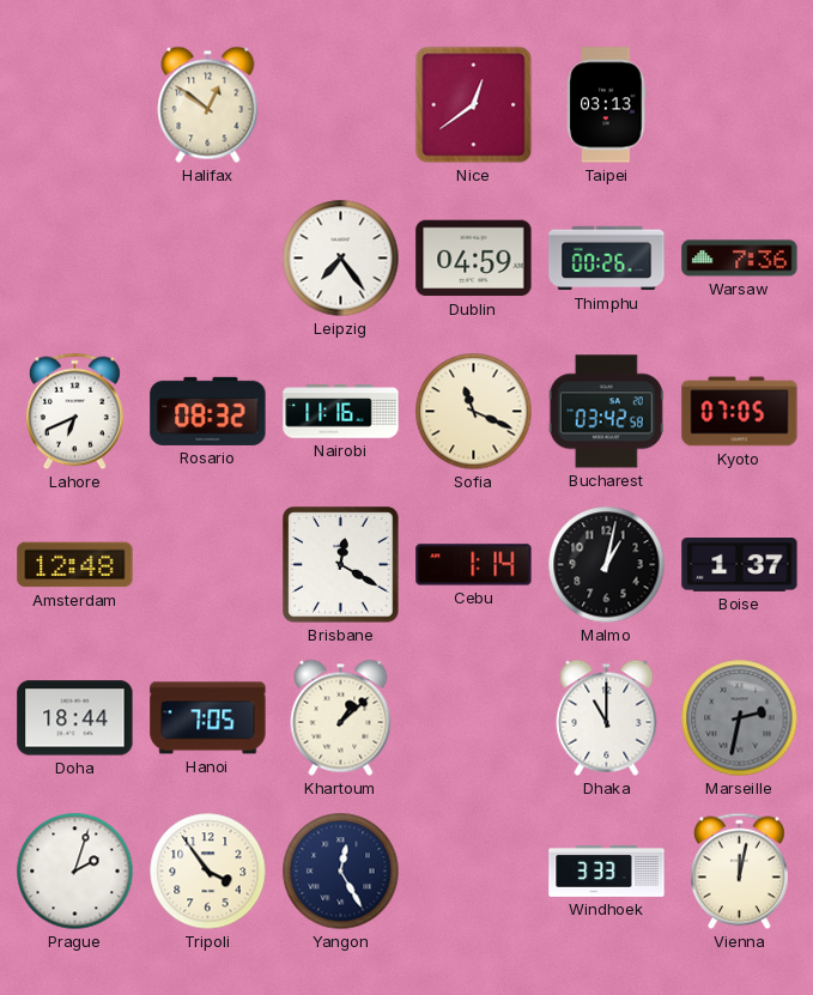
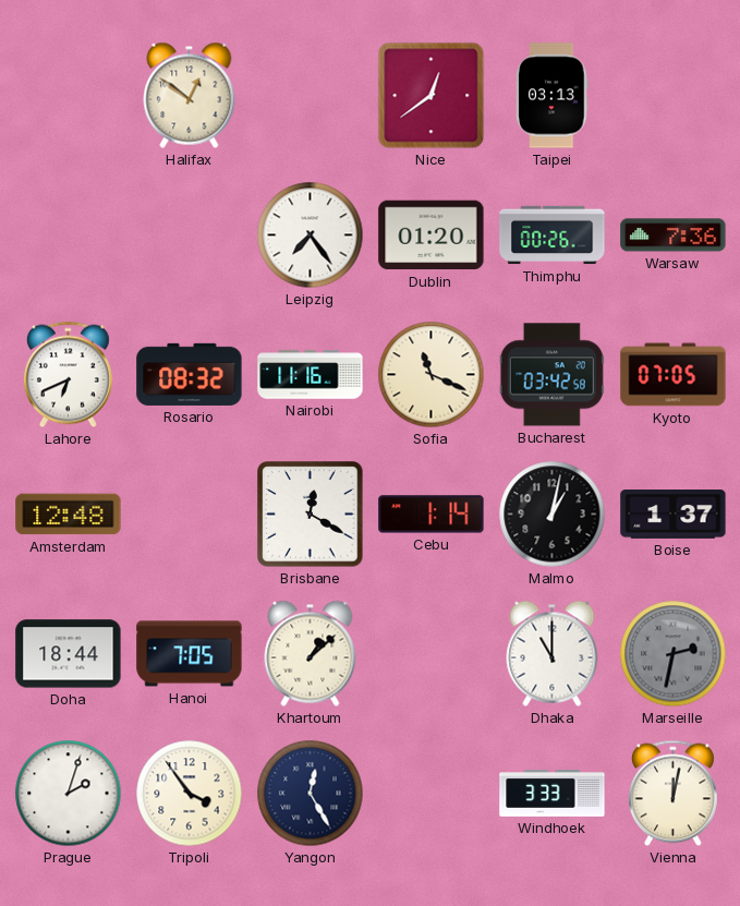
Dublin: 04:59 -> 01:20
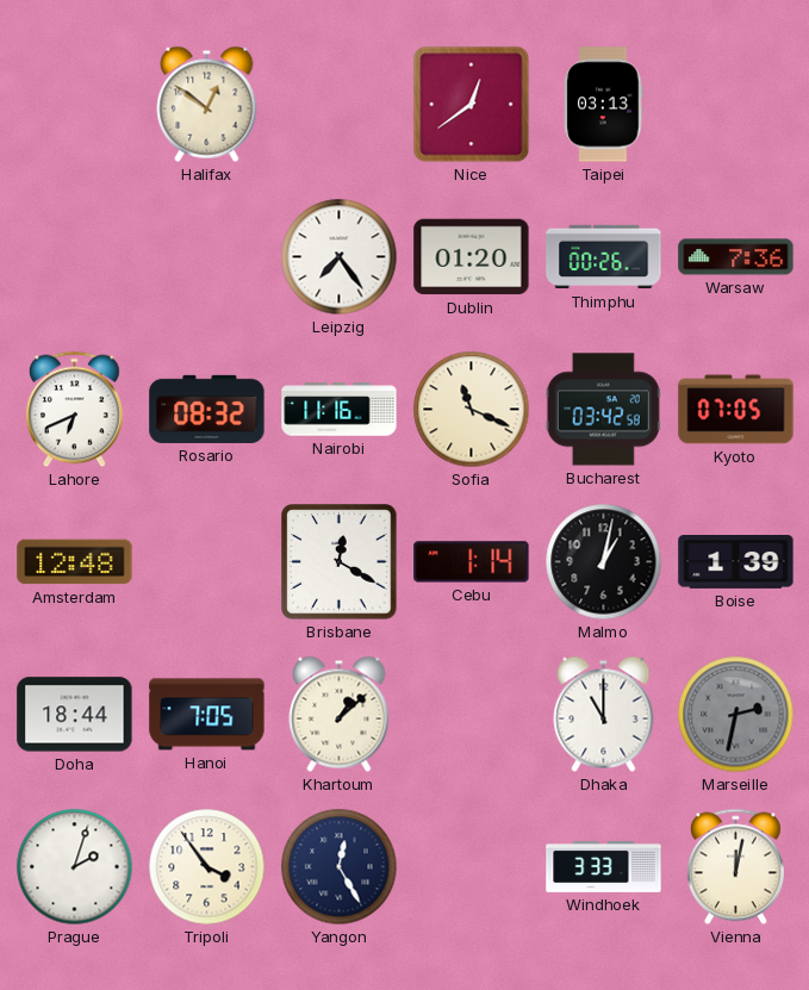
Boise: 1:37 -> 1:39
